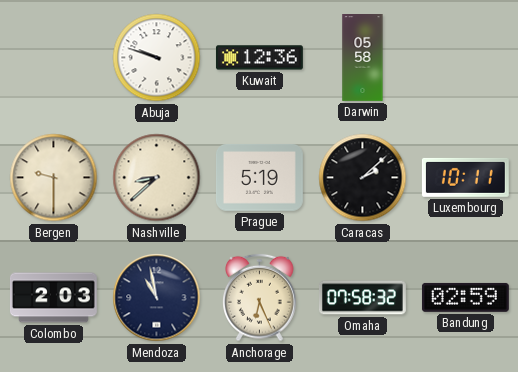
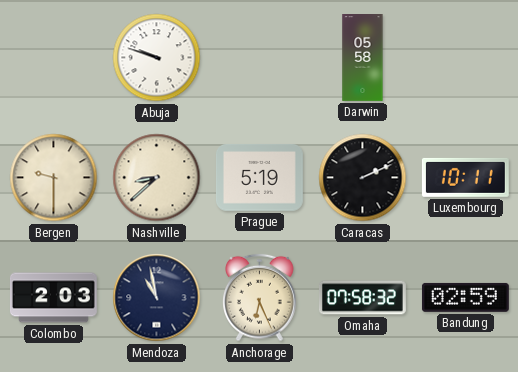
Kuwait: 12:36 -> none
Caracas: 2:08 -> 2:11
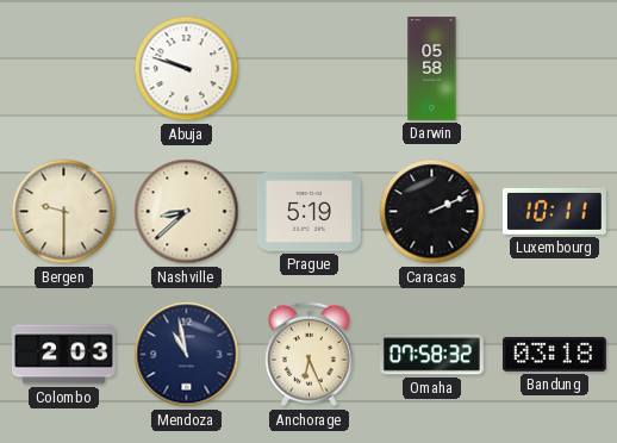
Bandung: 02:59 -> 03:18
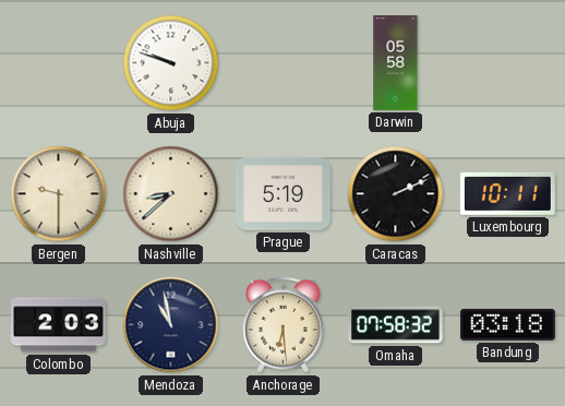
Anchorage: 6:26 -> 6:29
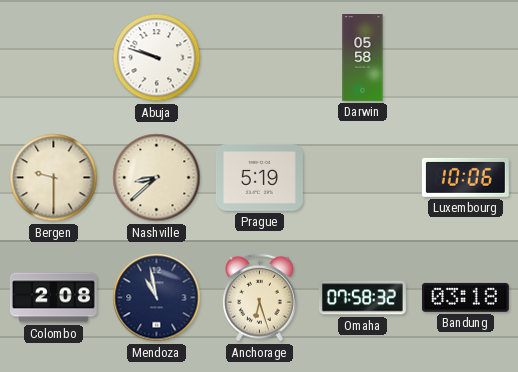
Caracas: 2:11 -> none
Luxembourg: 10:11 -> 10:06
Colombo: 2:03 -> 2:08
Anchorage: 6:29 -> 6:27
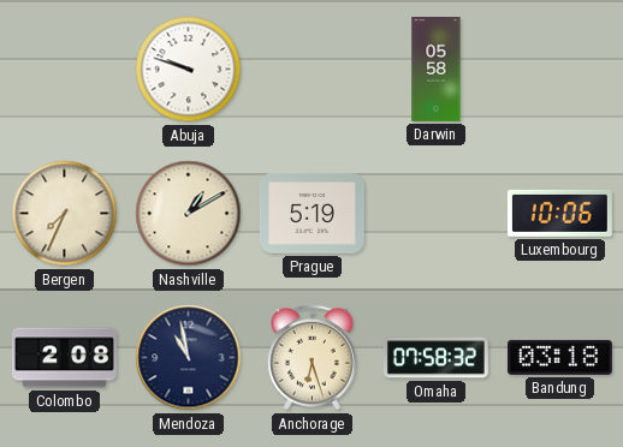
Bergen: 9:30 -> 7:34
Nashville: 8:38 -> 1:10
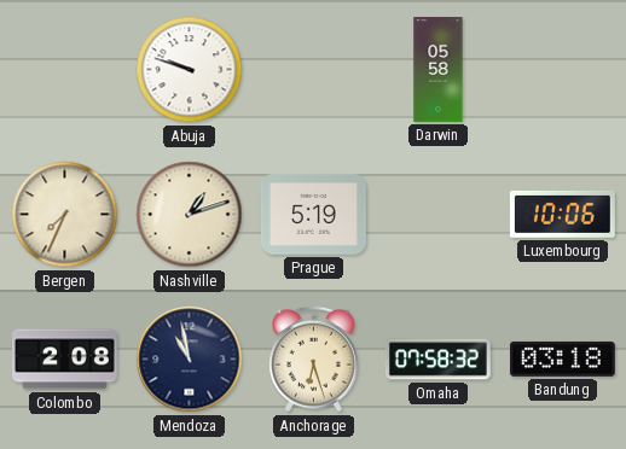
Nashville: 1:10 -> 1:12
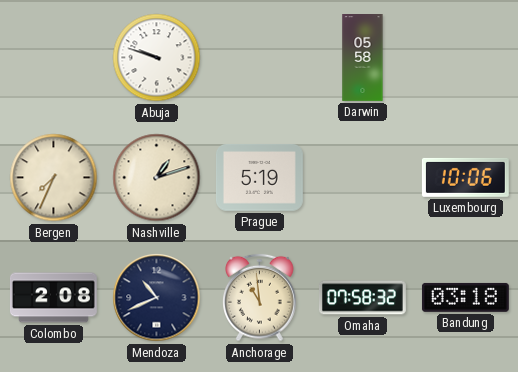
Mendoza: 10:58 -> 10:41
Anchorage: 6:27 -> 10:59
